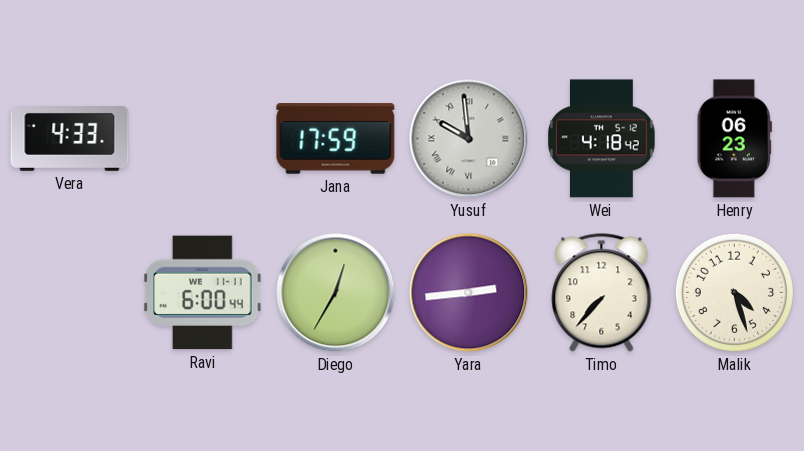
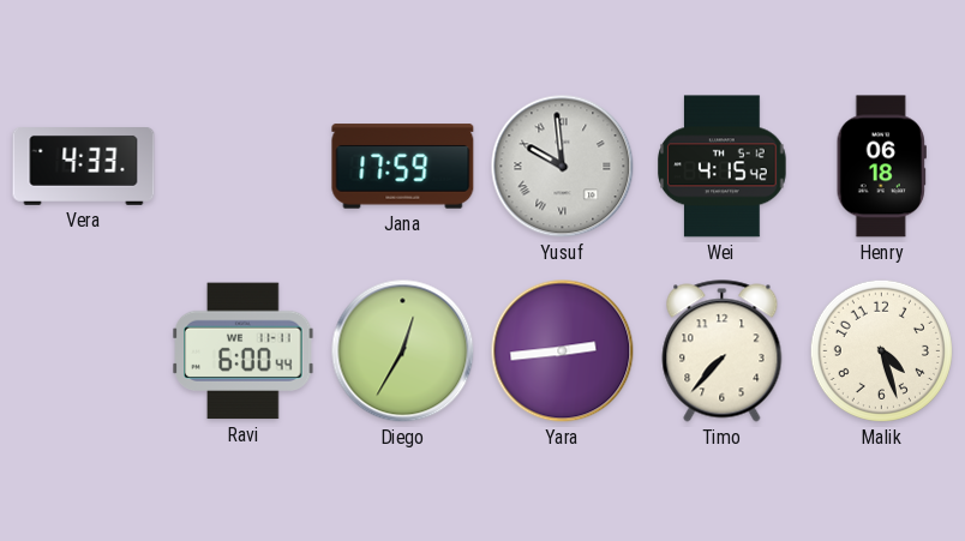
Wei: 4:18 -> 4:15
Henry: 06:23 -> 06:18
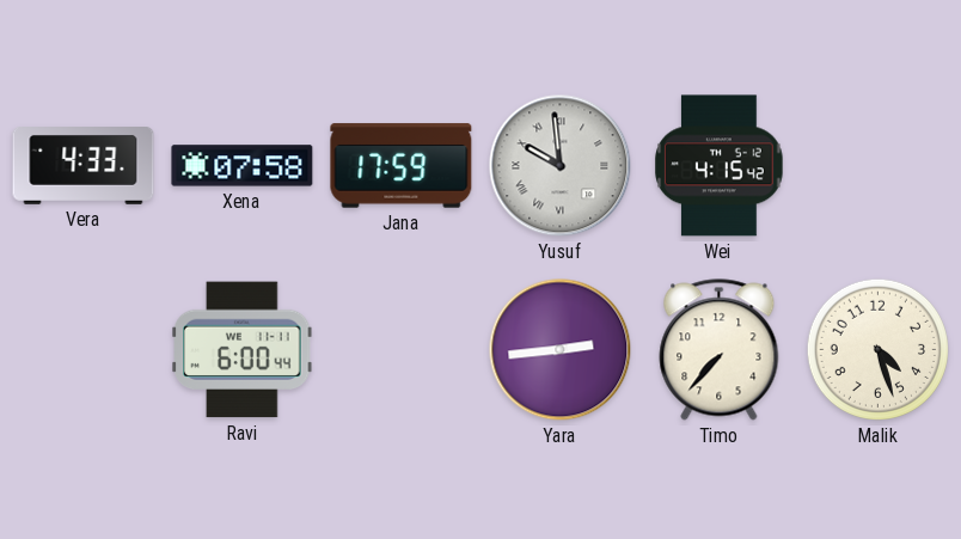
Xena: none -> 07:58
Henry: 06:18 -> none
Diego: 12:35 -> none
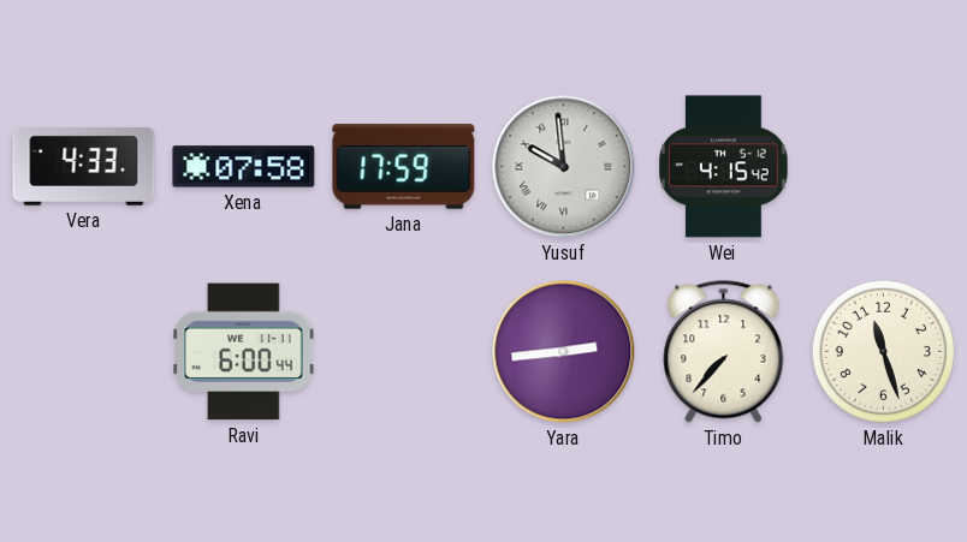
Malik: 4:27 -> 11:27
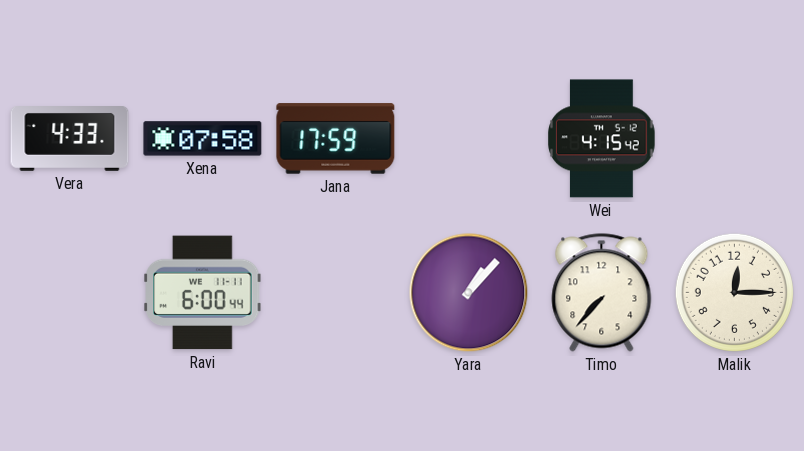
Yusuf: 9:59 -> none
Yara: 2:44 -> 1:07
Malik: 11:27 -> 12:15
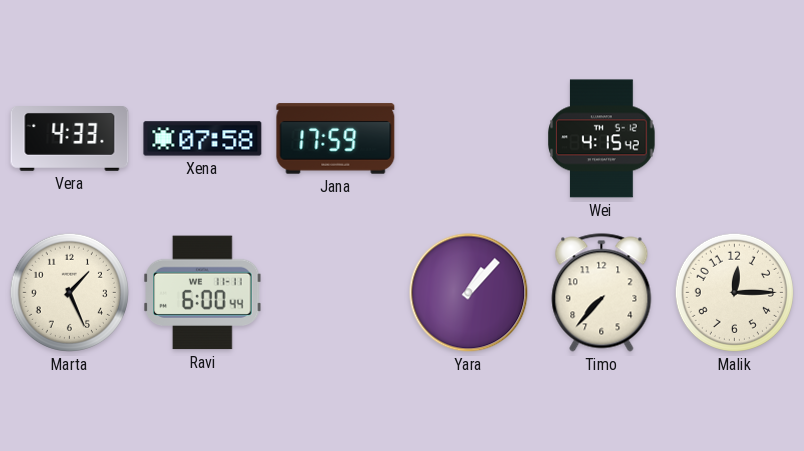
Marta: none -> 1:26
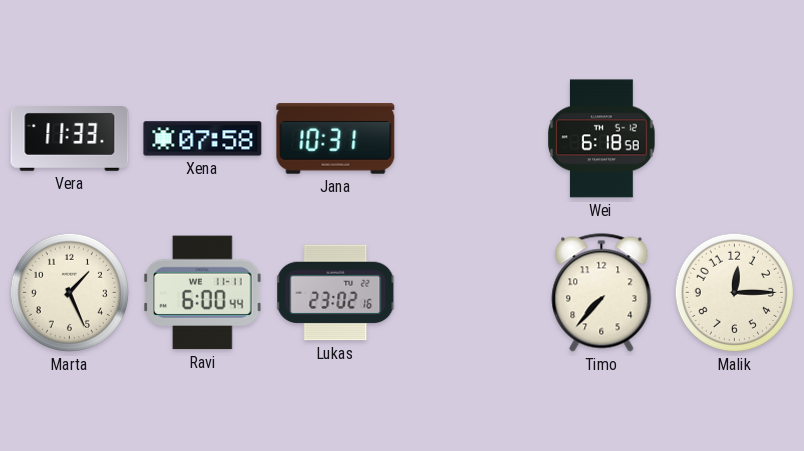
Vera: 4:33 -> 11:33
Jana: 17:59 -> 10:31
Wei: 4:15 -> 6:18
Lukas: none -> 23:02
Yara: 1:07 -> none
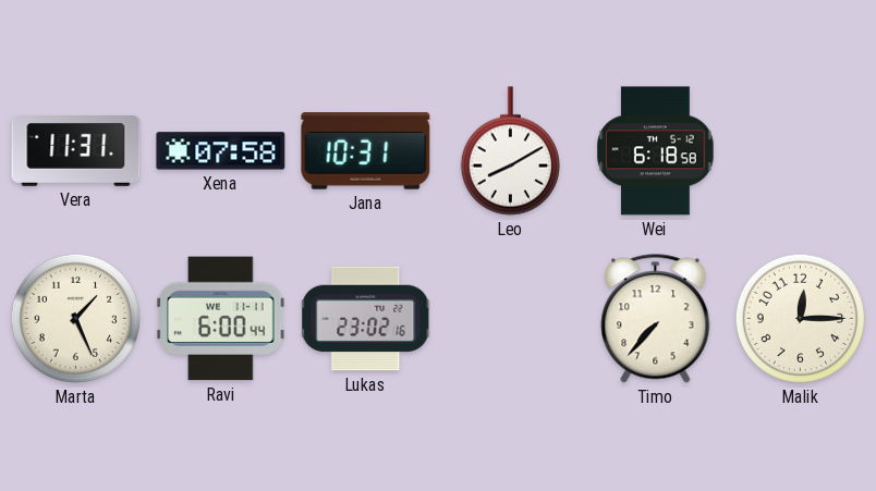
Vera: 11:33 -> 11:31
Leo: none -> 8:10
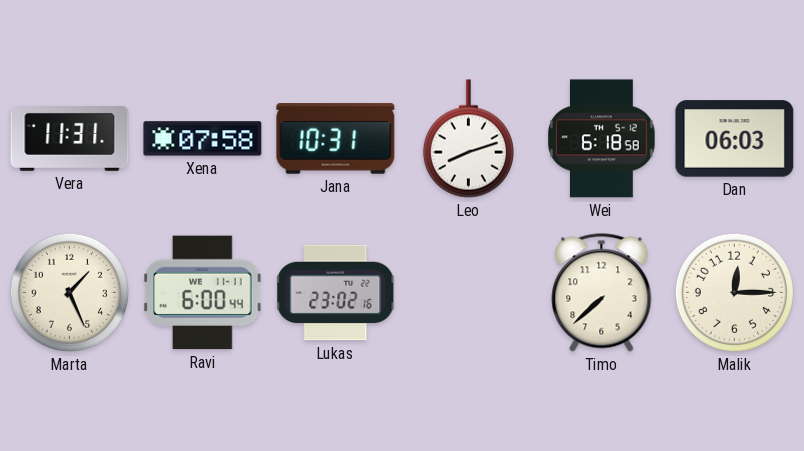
Leo: 8:10 -> 8:12
Dan: none -> 06:03
Timo: 7:37 -> 7:38
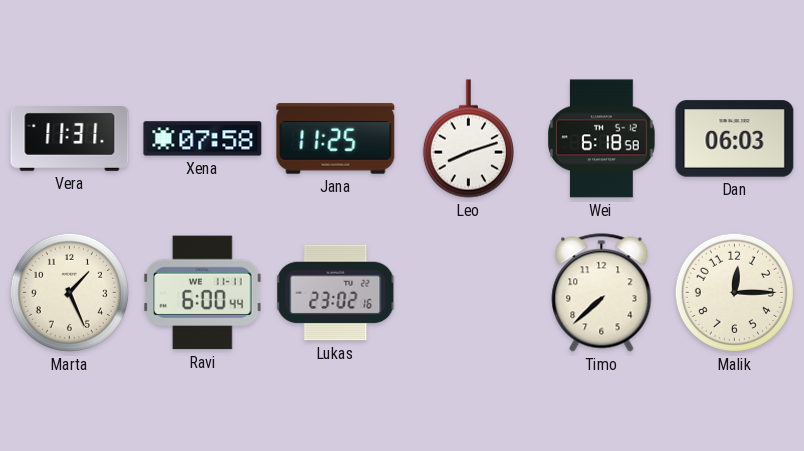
Jana: 10:31 -> 11:25
